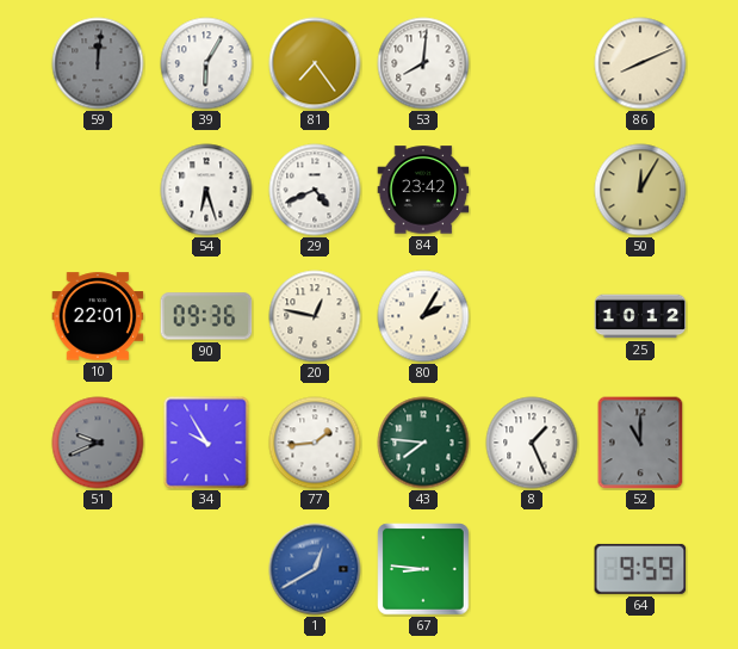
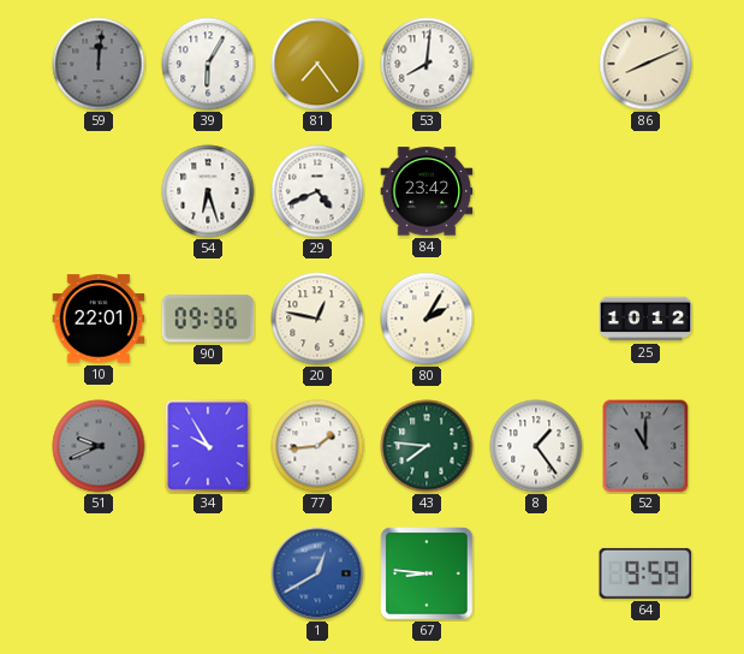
50: 12:05 -> none
8: 1:26 -> 1:24
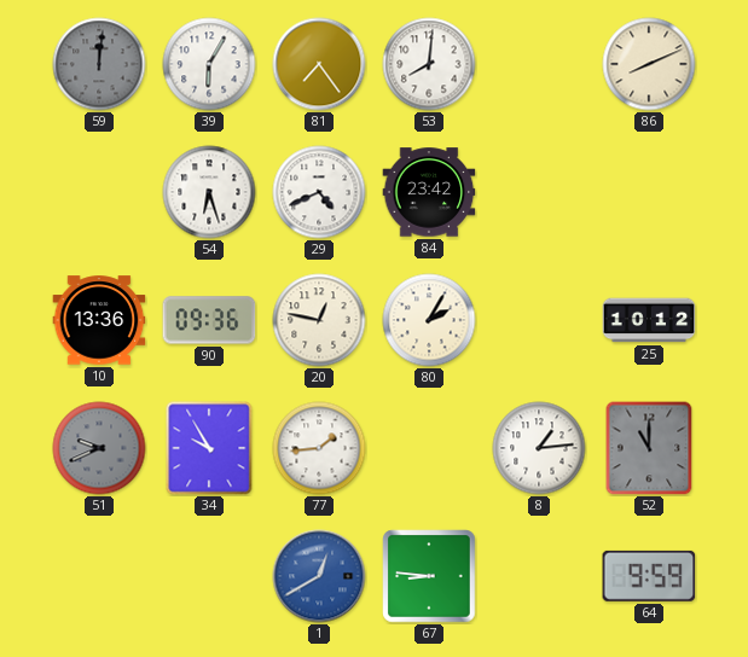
10: 22:01 -> 13:36
43: 7:46 -> none
8: 1:24 -> 1:14
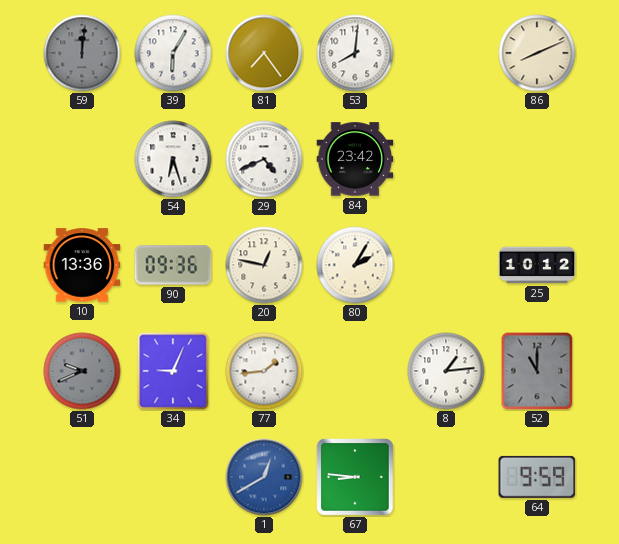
34: 9:55 -> 9:04
